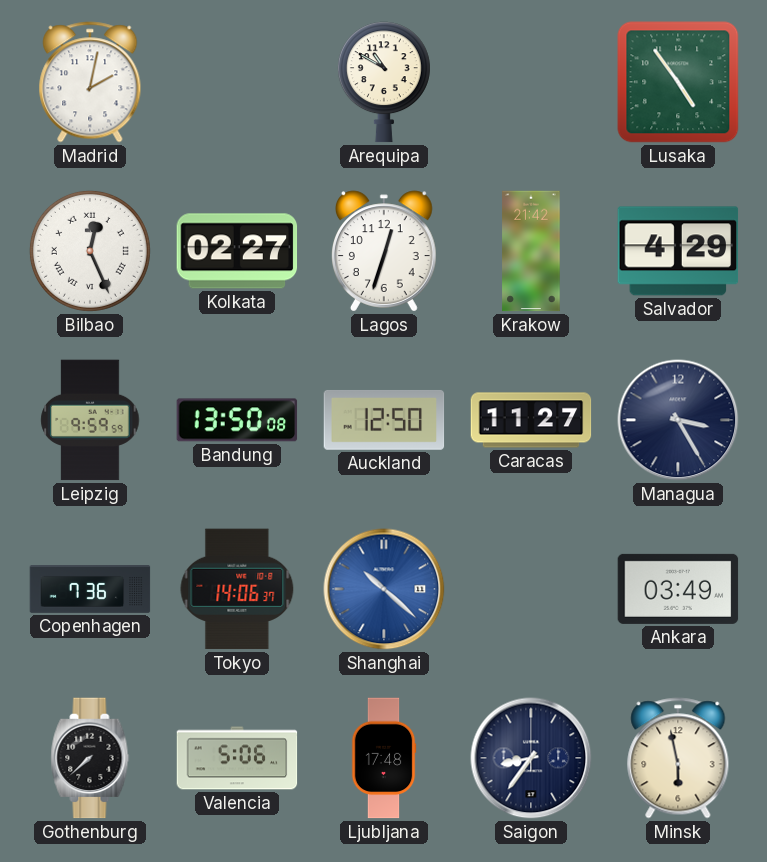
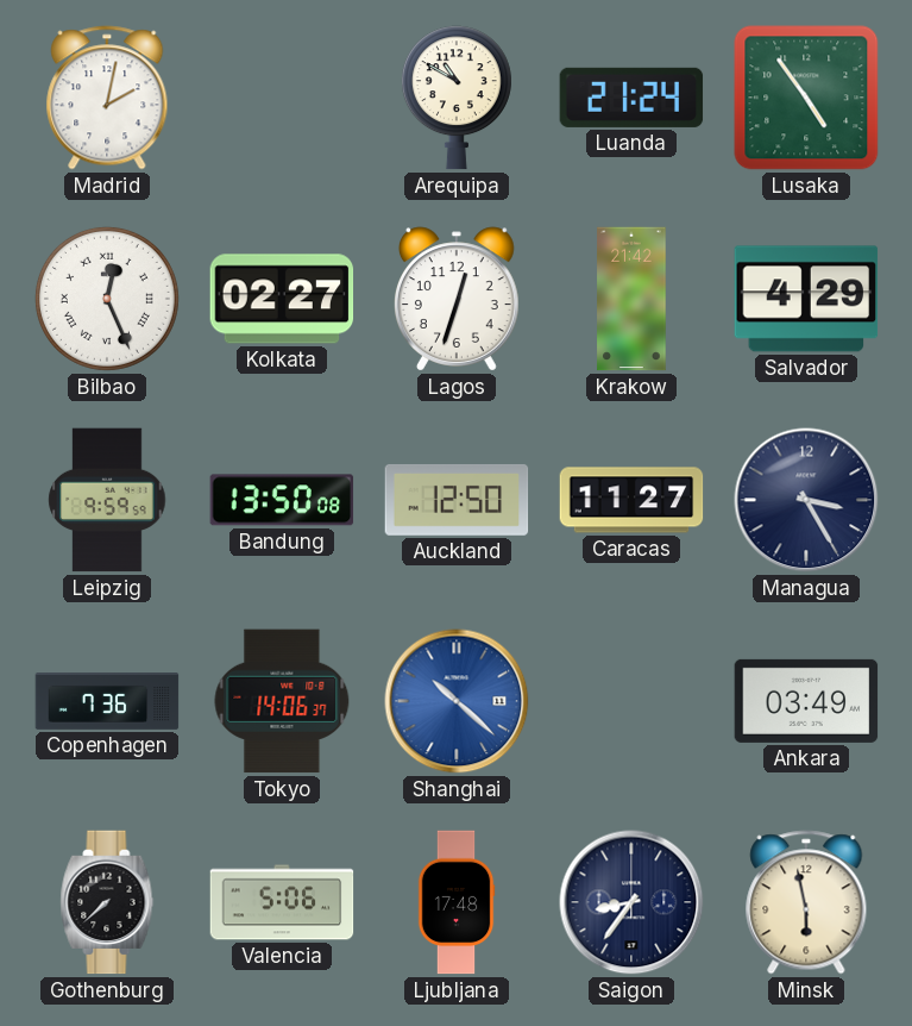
Luanda: none -> 21:24
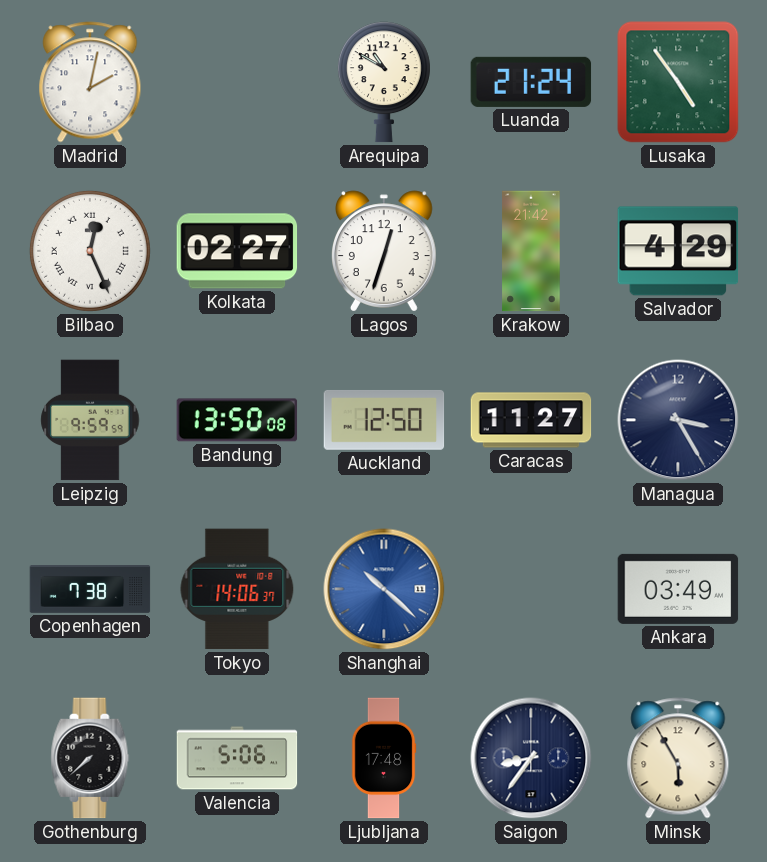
Copenhagen: 7:36 -> 7:38
Minsk: 5:58 -> 5:55
